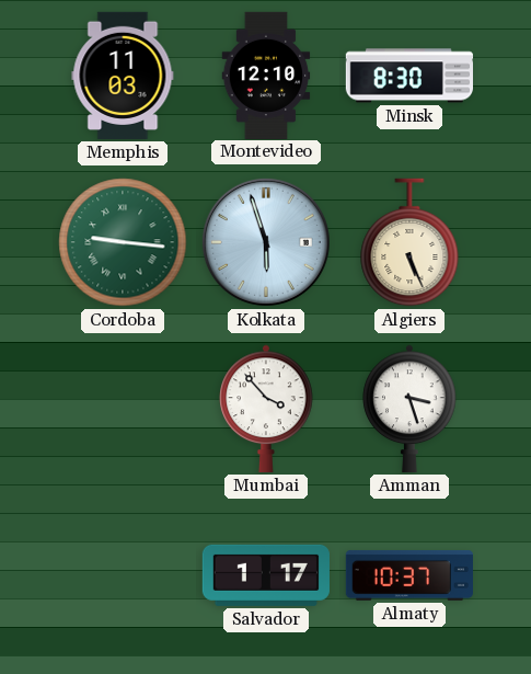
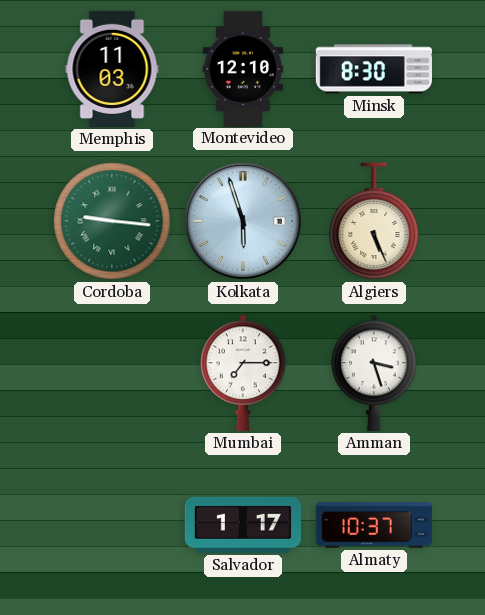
Mumbai: 3:53 -> 7:15
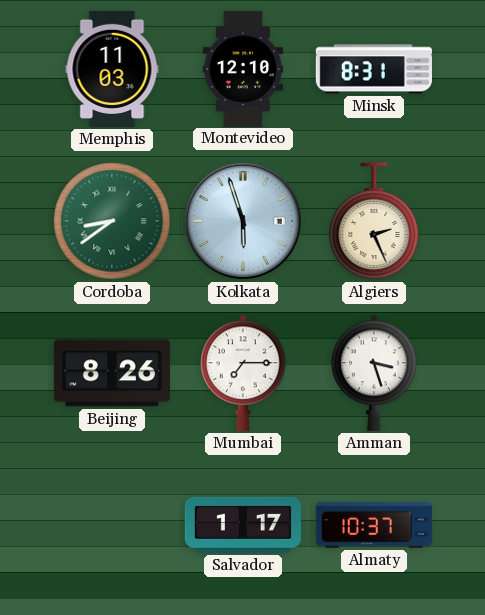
Minsk: 8:30 -> 8:31
Cordoba: 9:16 -> 8:39
Algiers: 5:26 -> 2:26
Beijing: none -> 8:26
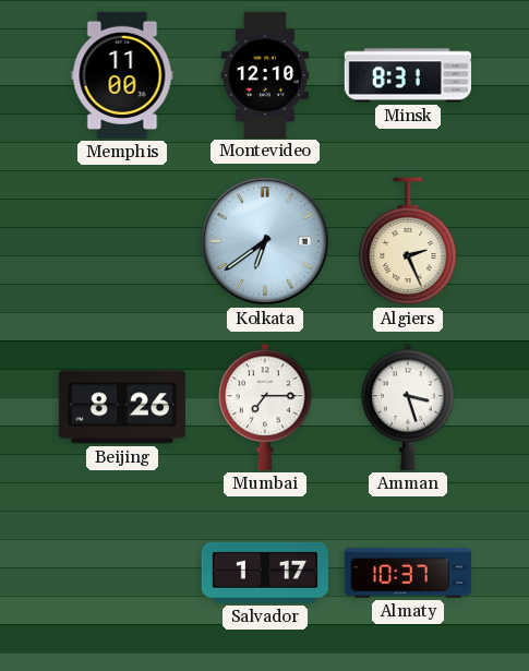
Memphis: 11:03 -> 11:00
Cordoba: 8:39 -> none
Kolkata: 5:57 -> 6:39
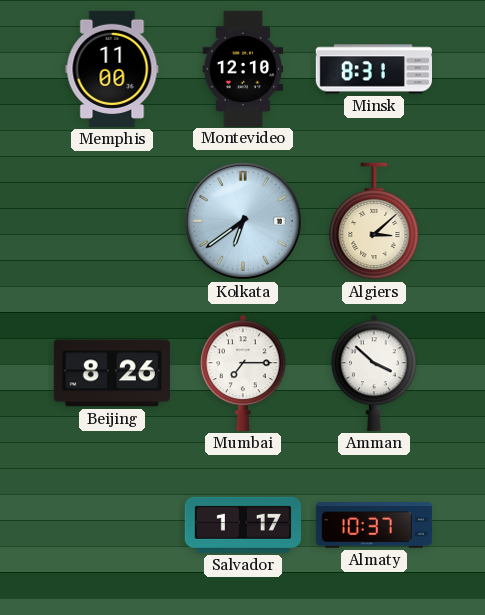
Algiers: 2:26 -> 3:08
Amman: 3:27 -> 3:52
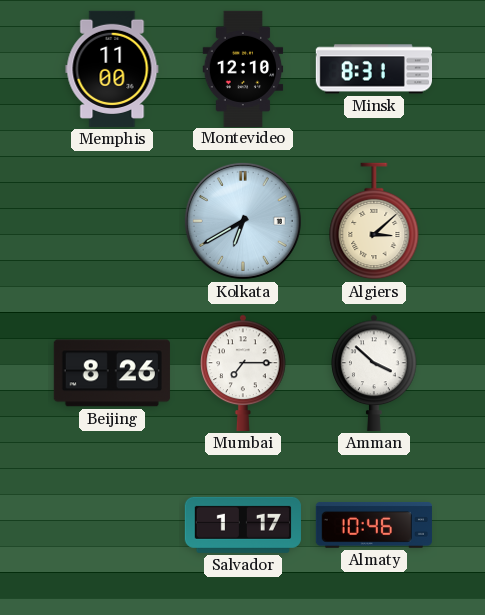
Kolkata: 6:39 -> 6:40
Almaty: 10:37 -> 10:46
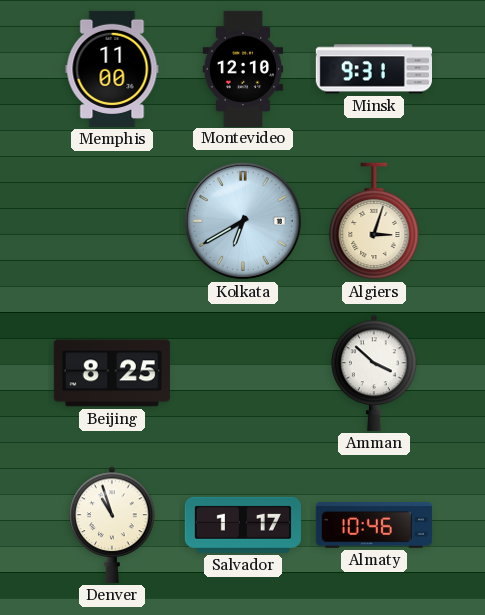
Minsk: 8:31 -> 9:31
Algiers: 3:08 -> 3:03
Beijing: 8:26 -> 8:25
Mumbai: 7:15 -> none
Denver: none -> 10:57
